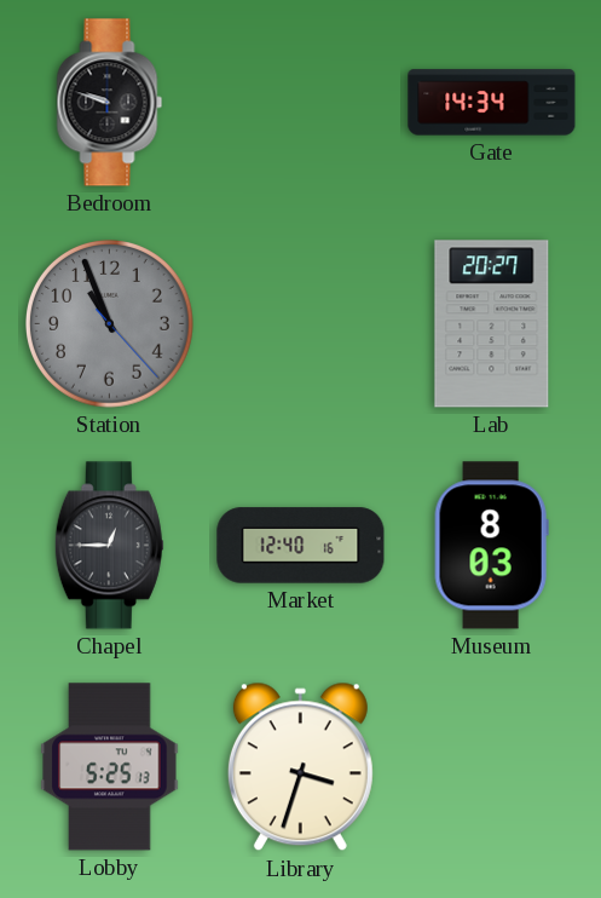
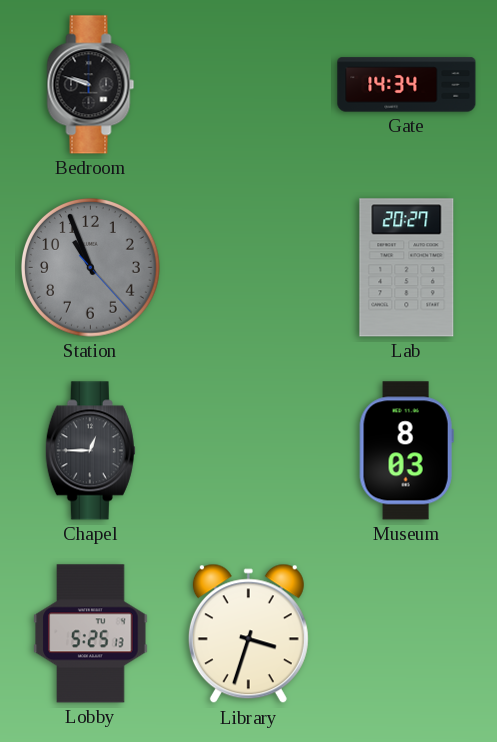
Market: 12:40 -> none
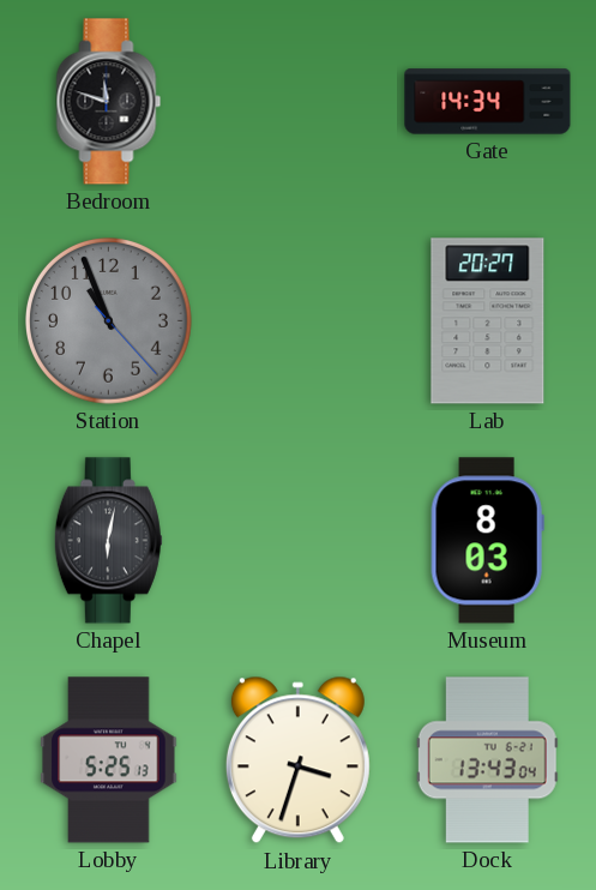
Bedroom: 9:48 -> 11:48
Chapel: 12:45 -> 6:02
Dock: none -> 13:43
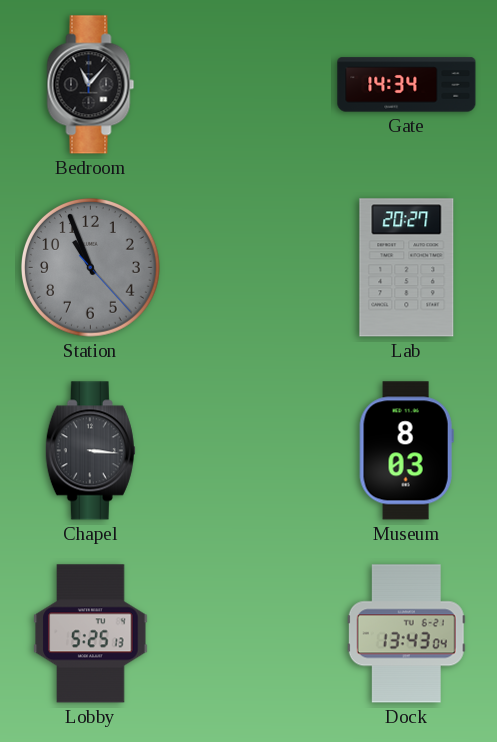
Bedroom: 11:48 -> 11:07
Chapel: 6:02 -> 3:16
Library: 3:33 -> none
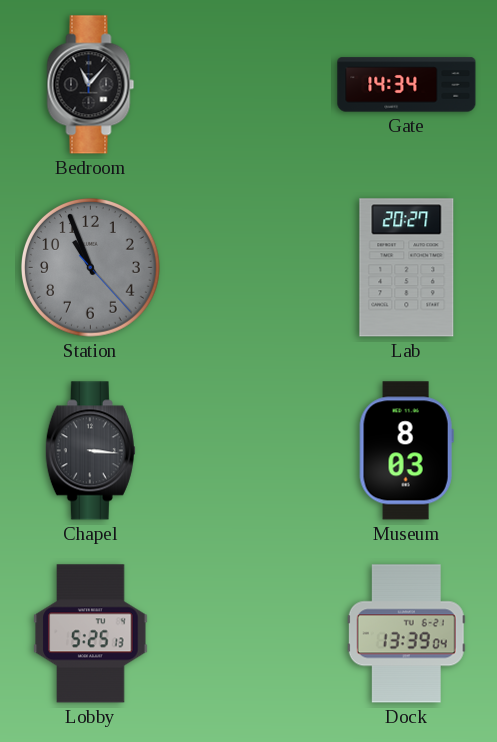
Dock: 13:43 -> 13:39
